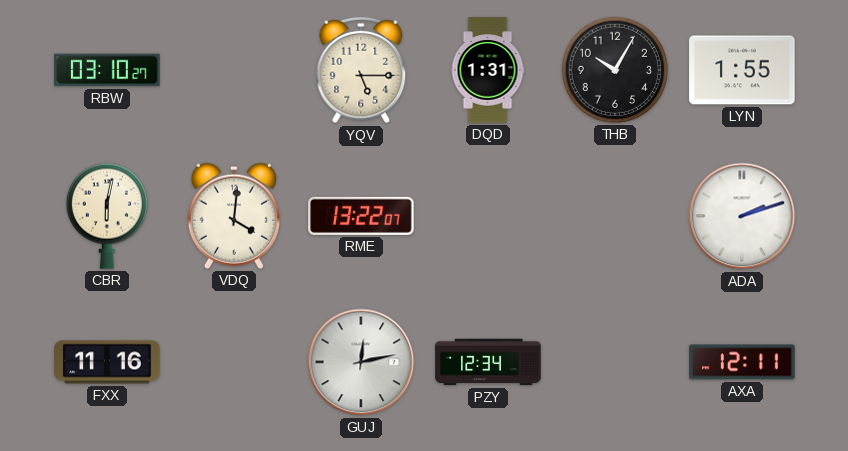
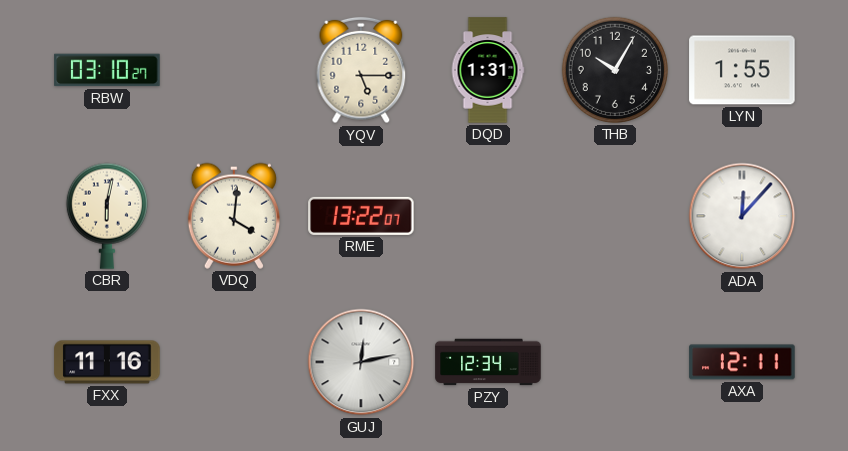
ADA: 2:12 -> 12:07
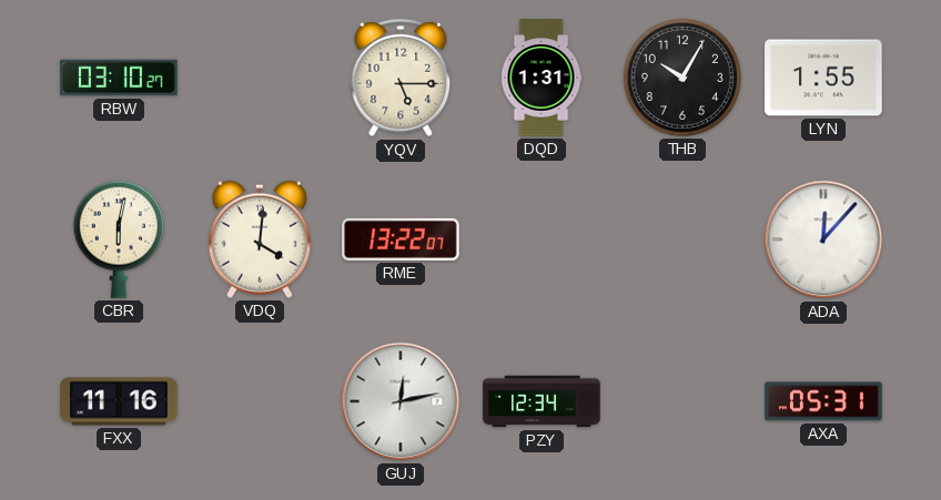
AXA: 12:11 -> 05:31
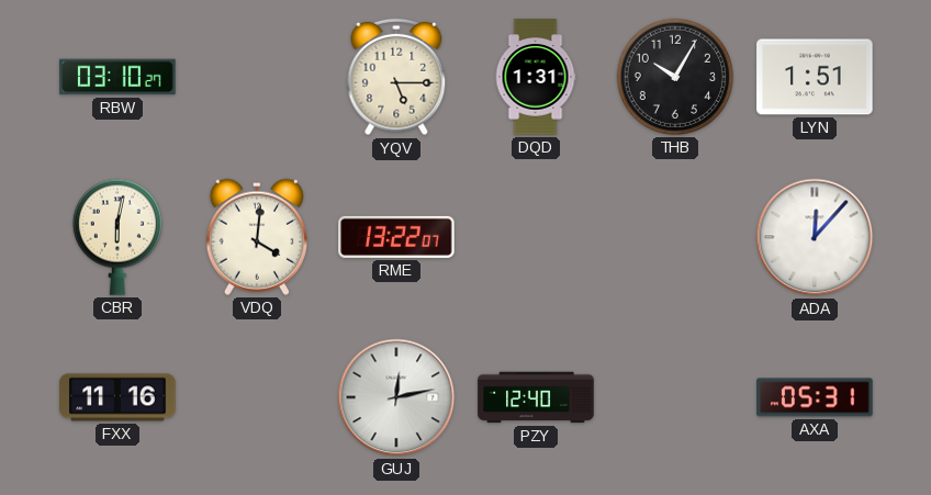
LYN: 1:55 -> 1:51
PZY: 12:34 -> 12:40
